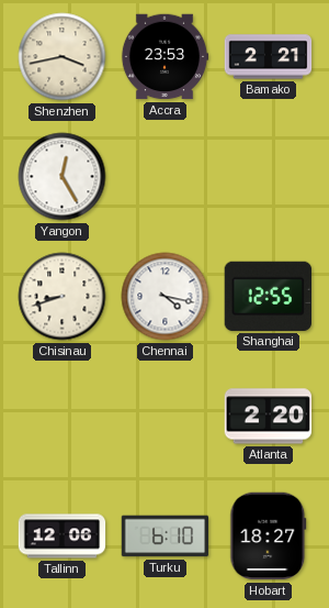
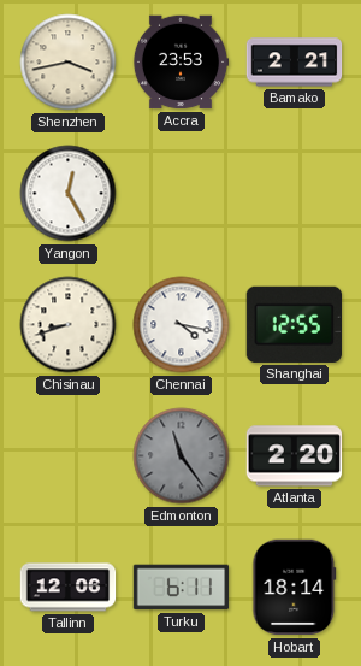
Edmonton: none -> 11:24
Turku: 6:10 -> 6:11
Hobart: 18:27 -> 18:14
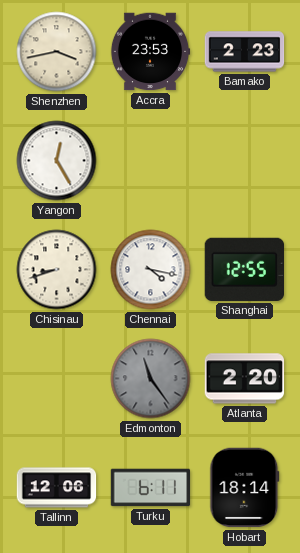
Bamako: 2:21 -> 2:23
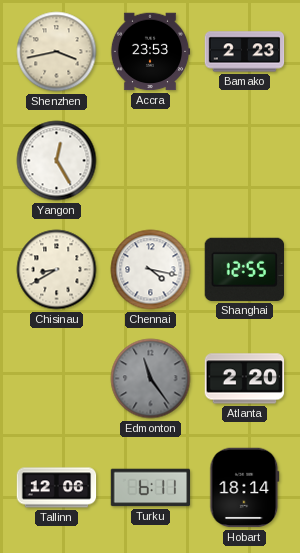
Chisinau: 8:42 -> 8:40
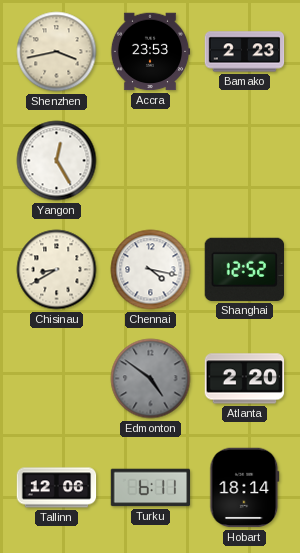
Shanghai: 12:55 -> 12:52
Edmonton: 11:24 -> 4:51
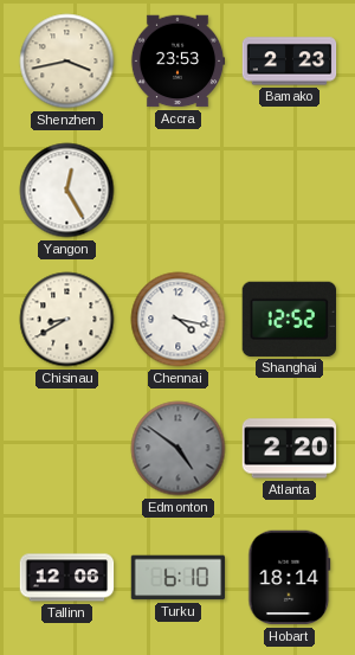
Turku: 6:11 -> 6:10
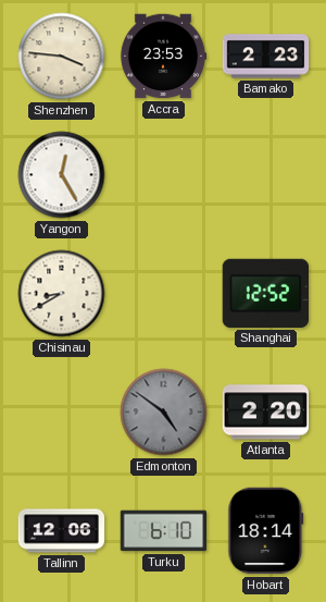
Shenzhen: 3:43 -> 3:46
Chennai: 4:17 -> none
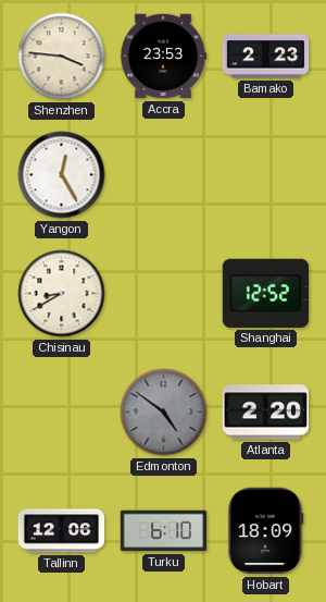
Hobart: 18:14 -> 18:09
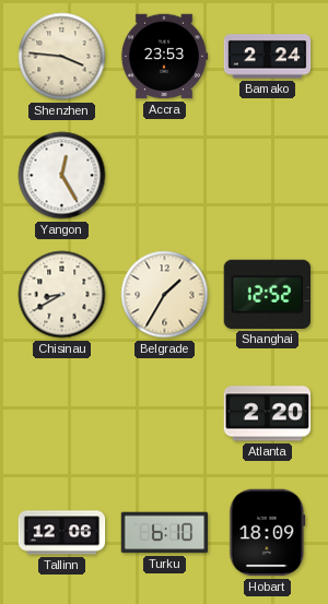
Bamako: 2:23 -> 2:24
Belgrade: none -> 1:35
Edmonton: 4:51 -> none
